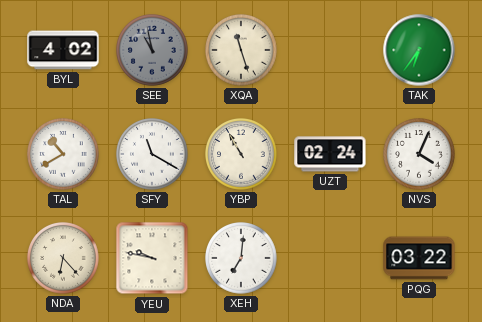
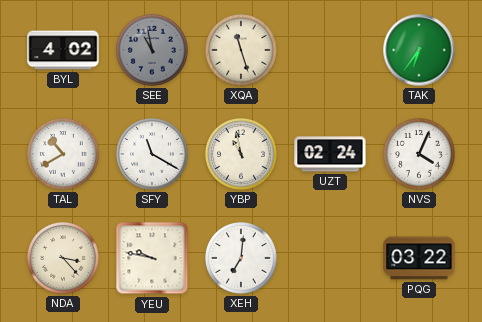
YBP: 10:55 -> 10:58
NDA: 6:23 -> 3:23
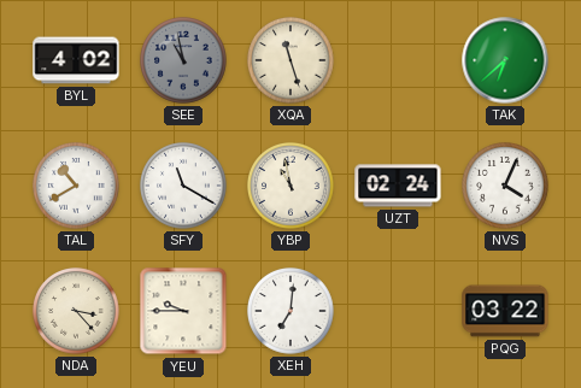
TAK: 6:36 -> 6:38
YEU: 9:47 -> 9:45
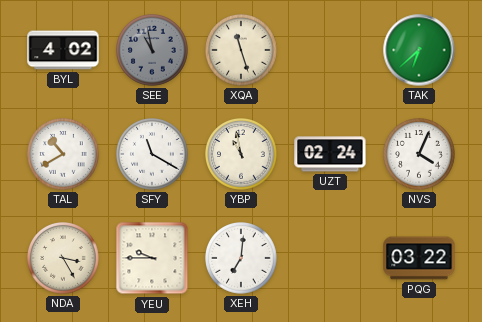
NDA: 3:23 -> 3:25
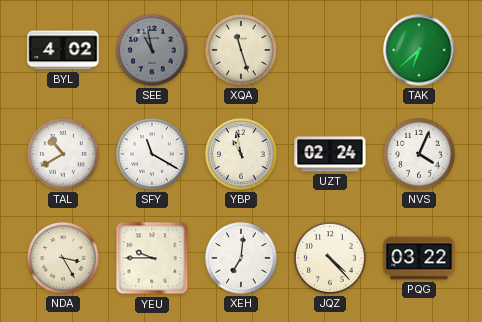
JQZ: none -> 4:23
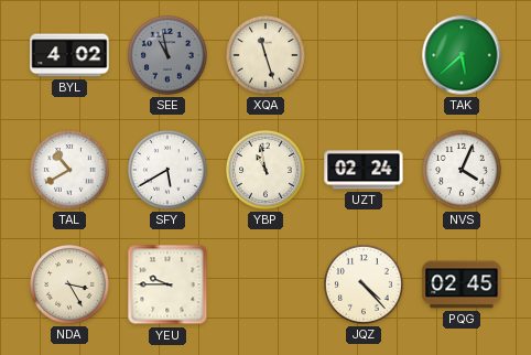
TAK: 6:38 -> 5:38
SFY: 11:20 -> 5:40
XEH: 7:01 -> none
PQG: 03:22 -> 02:45
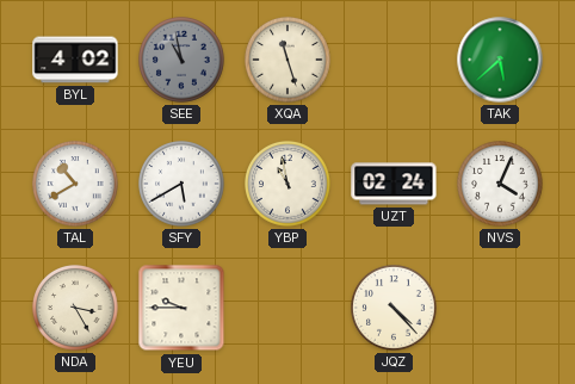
PQG: 02:45 -> none
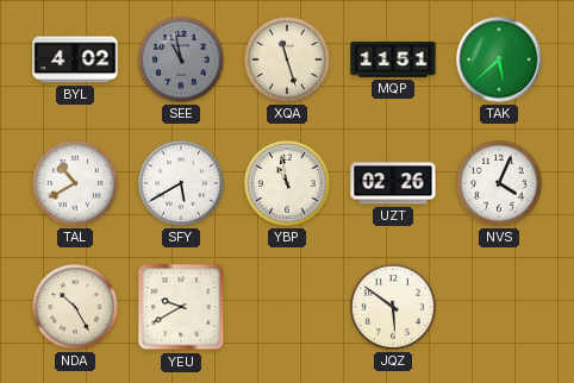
MQP: none -> 11:51
UZT: 02:24 -> 02:26
NDA: 3:25 -> 10:25
YEU: 9:45 -> 9:40
JQZ: 4:23 -> 5:51
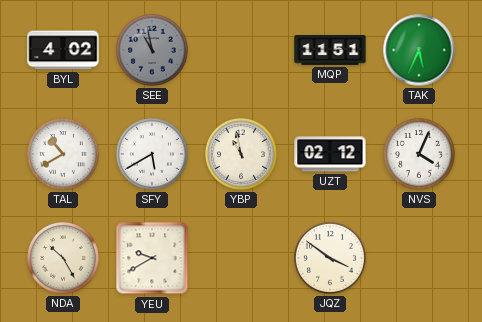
XQA: 11:27 -> none
TAK: 5:38 -> 5:34
UZT: 02:26 -> 02:12
JQZ: 5:51 -> 3:51
